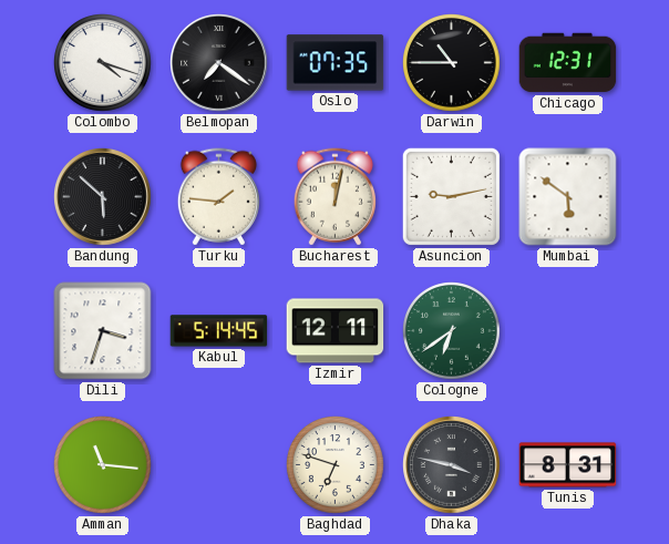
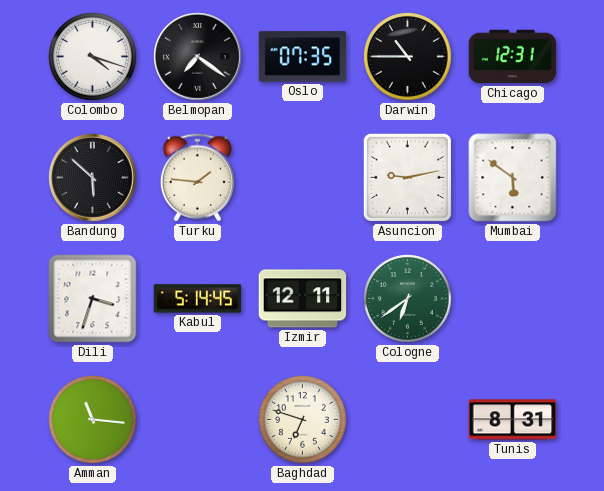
Bucharest: 12:02 -> none
Dhaka: 3:47 -> none
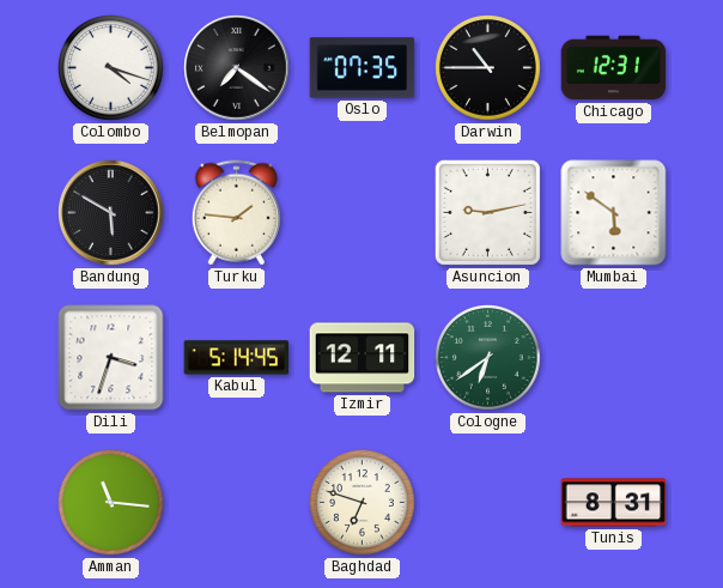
Bandung: 5:52 -> 5:50
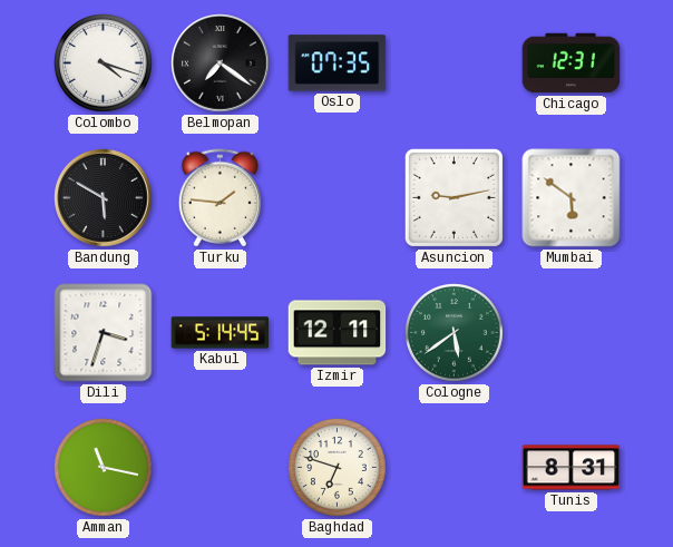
Darwin: 10:45 -> none
Cologne: 6:39 -> 5:39
Amman: 11:16 -> 11:17
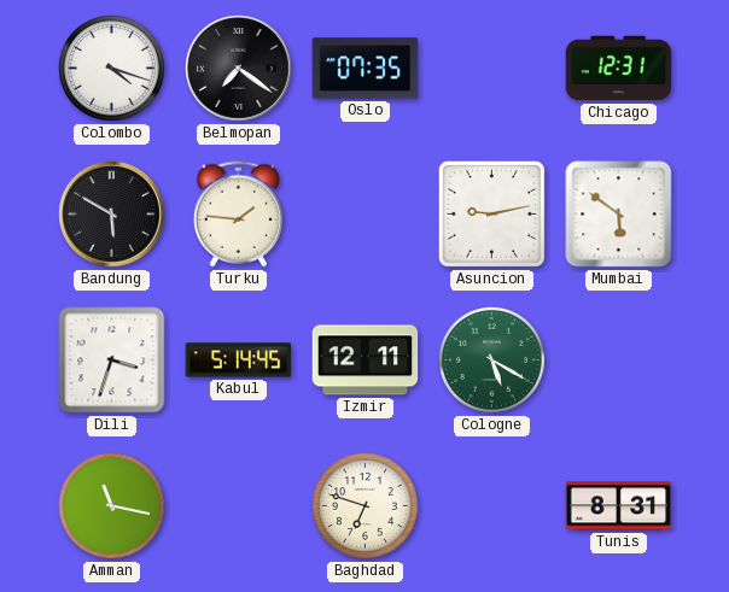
Cologne: 5:39 -> 5:20
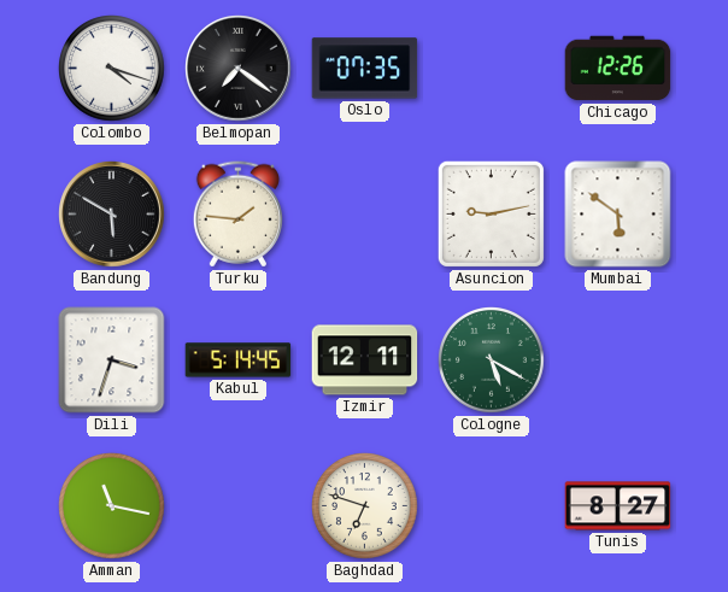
Chicago: 12:31 -> 12:26
Tunis: 8:31 -> 8:27
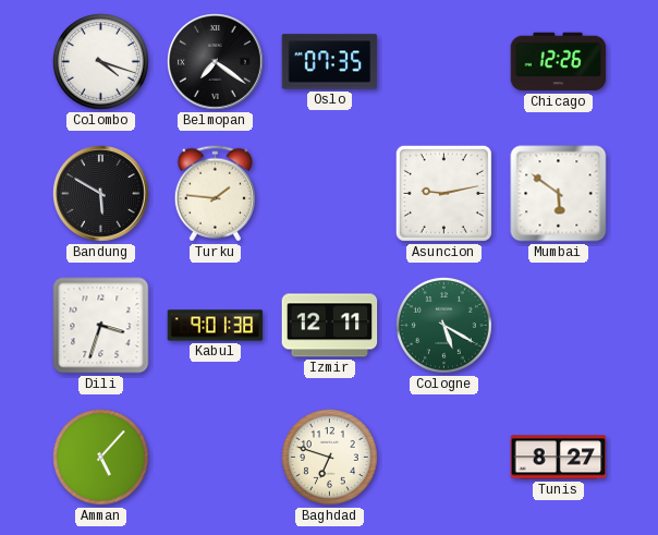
Kabul: 5:14 -> 9:01
Amman: 11:17 -> 5:07
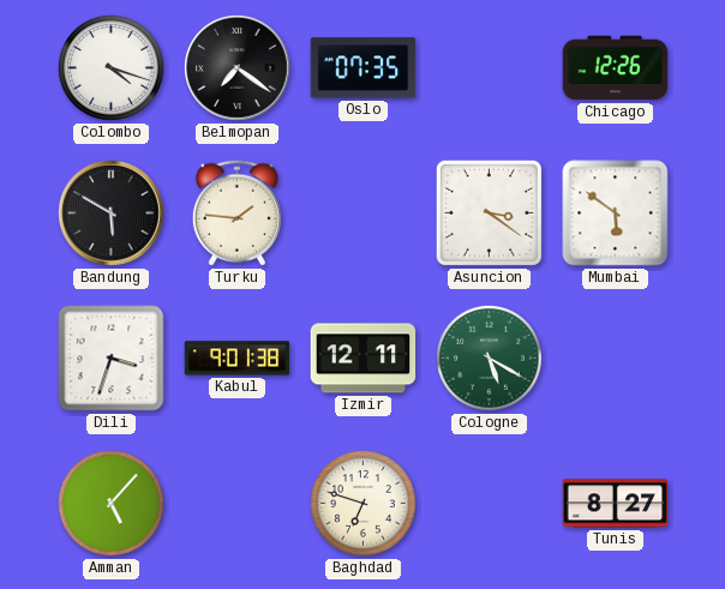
Asuncion: 9:13 -> 3:21
